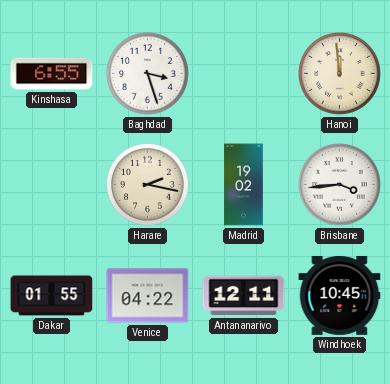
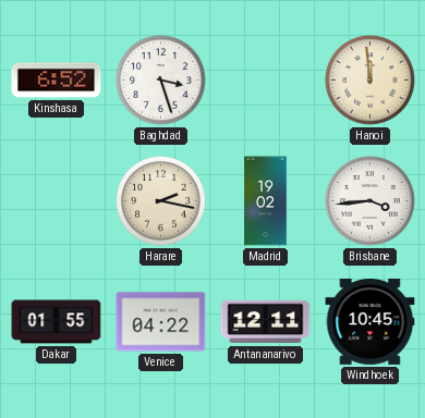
Kinshasa: 6:55 -> 6:52
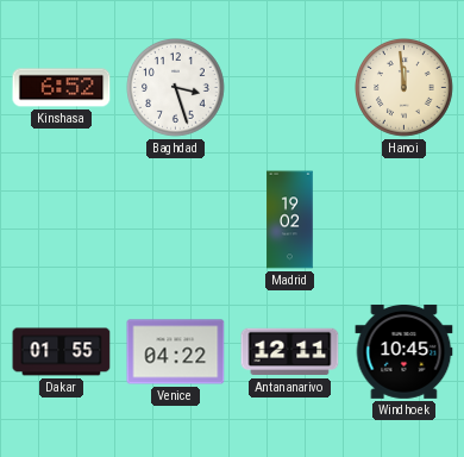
Harare: 2:17 -> none
Brisbane: 3:44 -> none
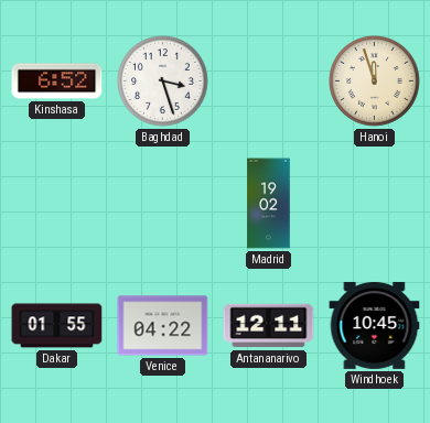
Hanoi: 11:59 -> 11:57
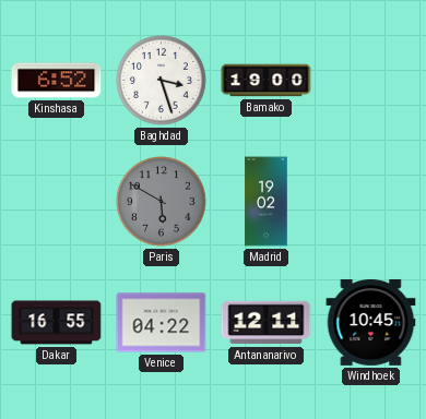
Bamako: none -> 19:00
Hanoi: 11:57 -> none
Paris: none -> 5:50
Dakar: 01:55 -> 16:55
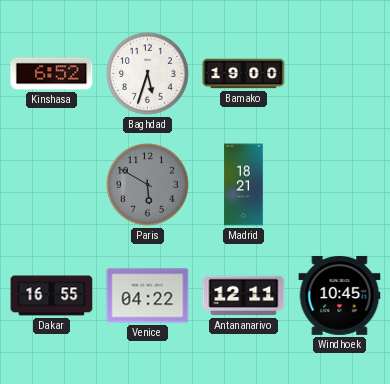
Baghdad: 3:27 -> 5:33
Madrid: 19:02 -> 18:21
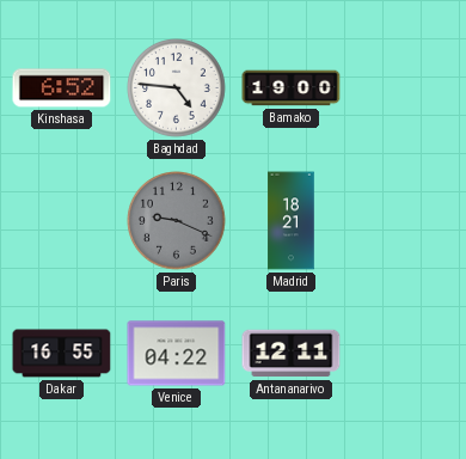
Baghdad: 5:33 -> 4:46
Paris: 5:50 -> 9:19
Windhoek: 10:45 -> none
